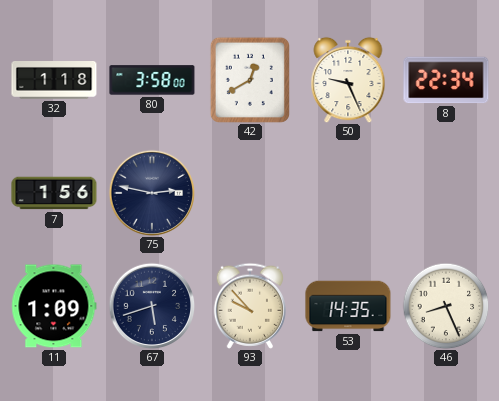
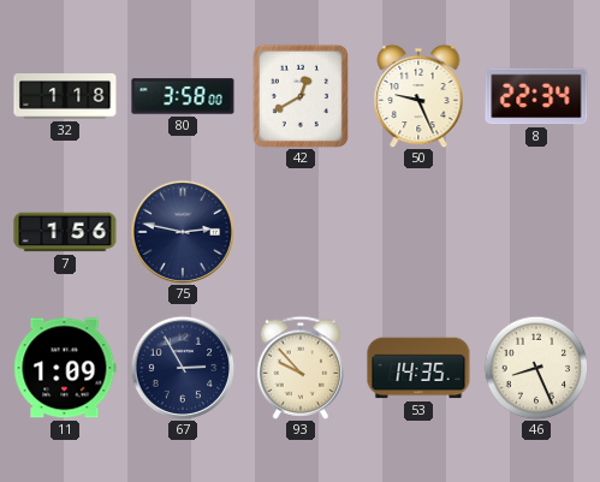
67: 5:42 -> 2:55
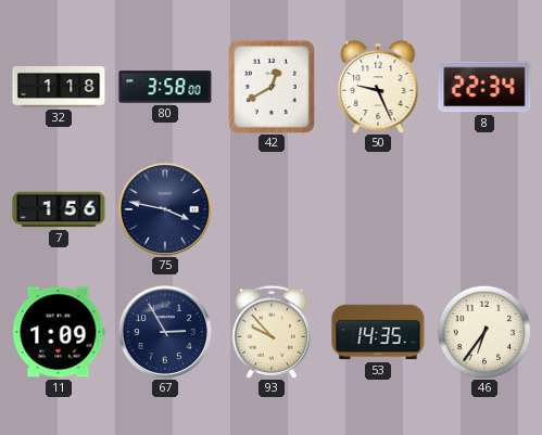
75: 2:47 -> 3:47
46: 8:26 -> 6:36
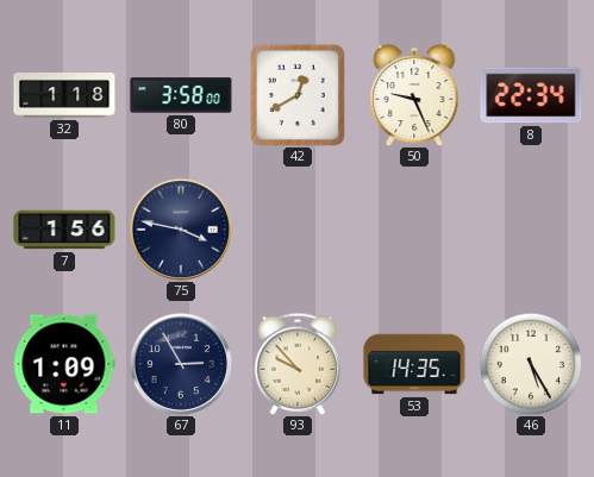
46: 6:36 -> 5:25
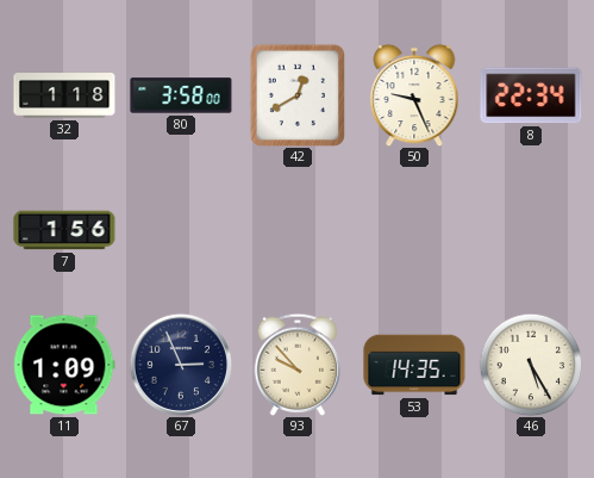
75: 3:47 -> none
67: 2:55 -> 2:56
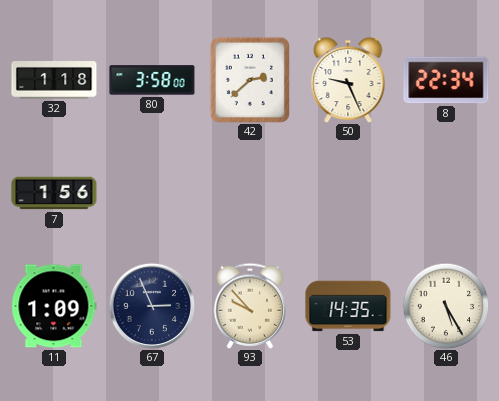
42: 12:40 -> 2:38
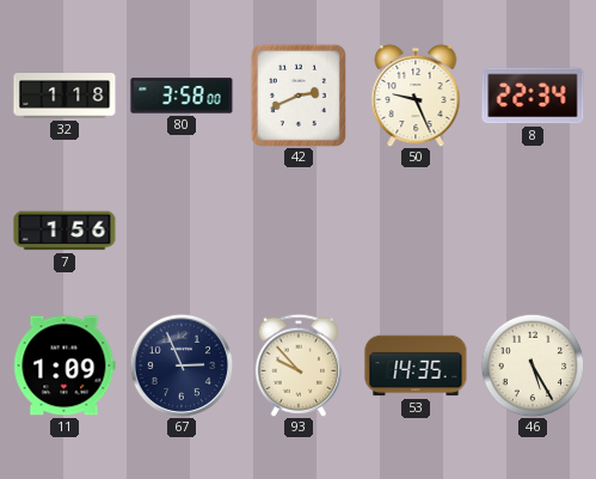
42: 2:38 -> 2:41
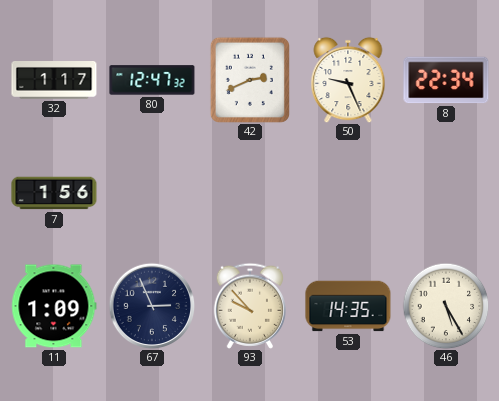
32: 1:18 -> 1:17
80: 3:58 -> 12:47
